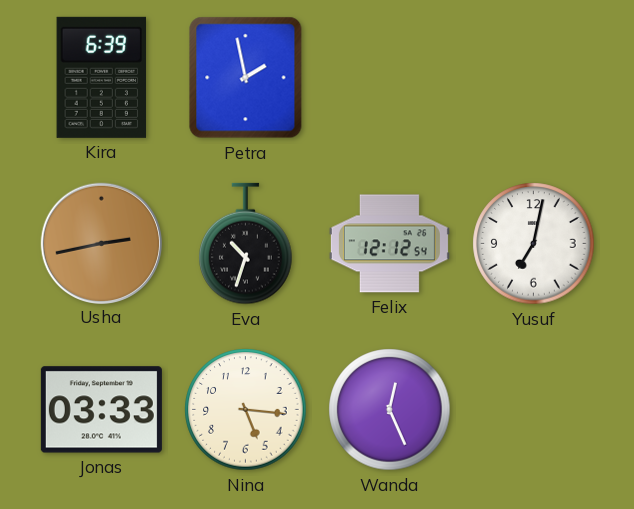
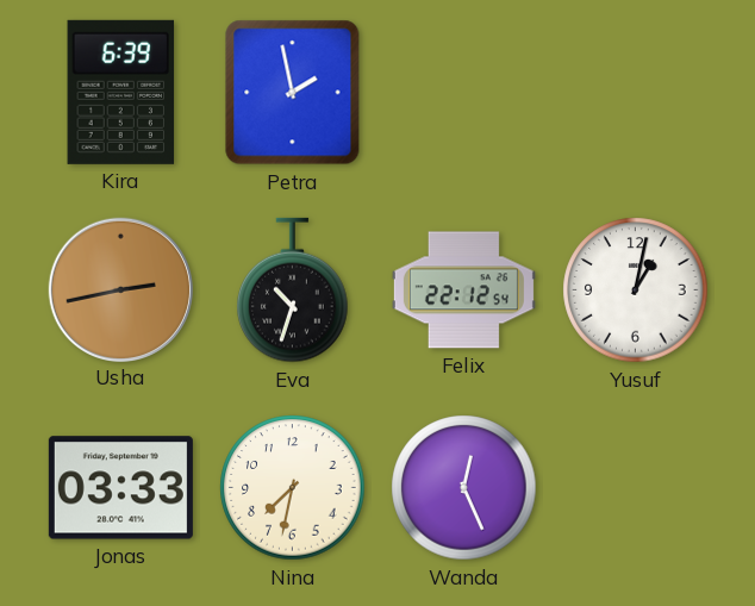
Felix: 12:12 -> 22:12
Yusuf: 7:02 -> 1:02
Nina: 5:16 -> 7:32
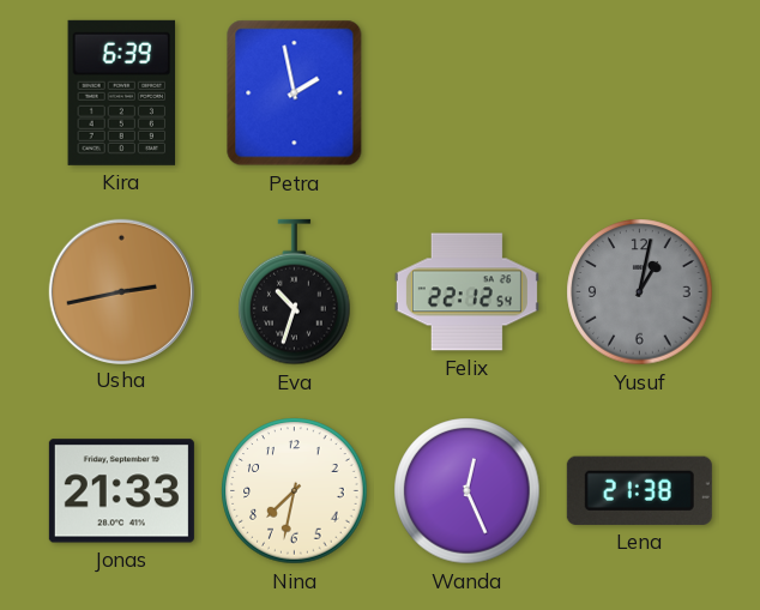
Yusuf dial: white -> grey
Jonas: 03:33 -> 21:33
Lena: none -> 21:38
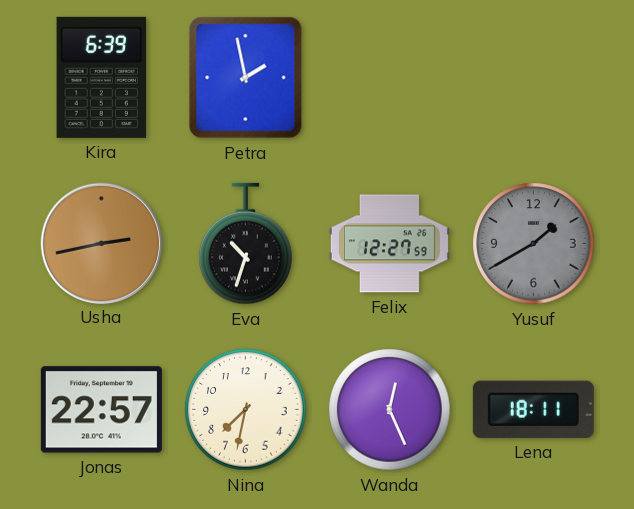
Felix: 22:12 -> 12:27
Yusuf: 1:02 -> 1:40
Jonas: 21:33 -> 22:57
Lena: 21:38 -> 18:11
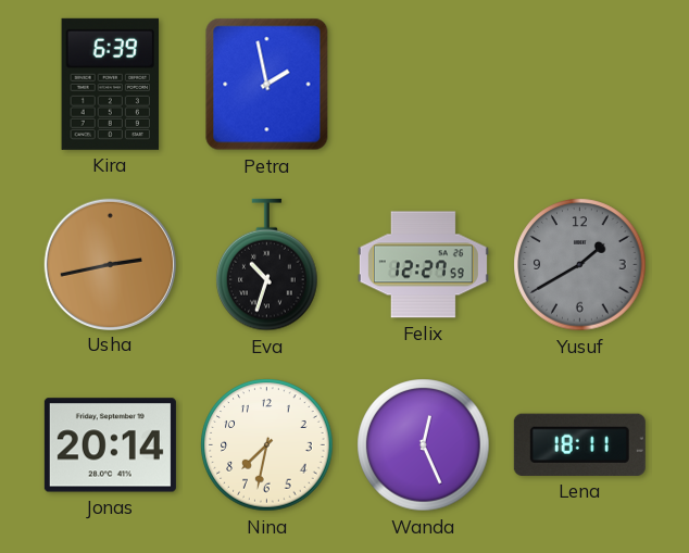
Jonas: 22:57 -> 20:14
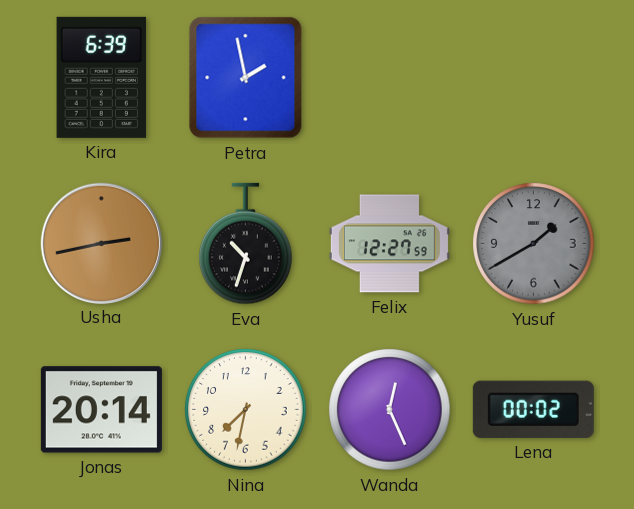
Lena: 18:11 -> 00:02
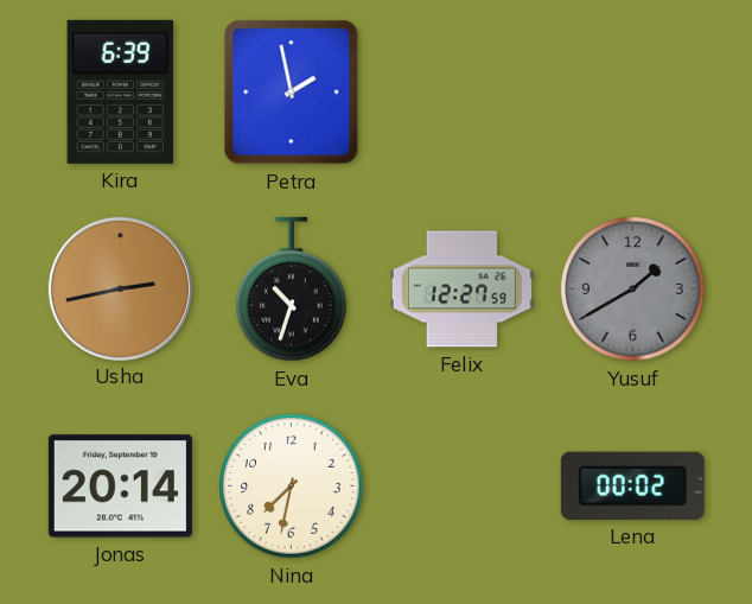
Wanda: 12:26 -> none
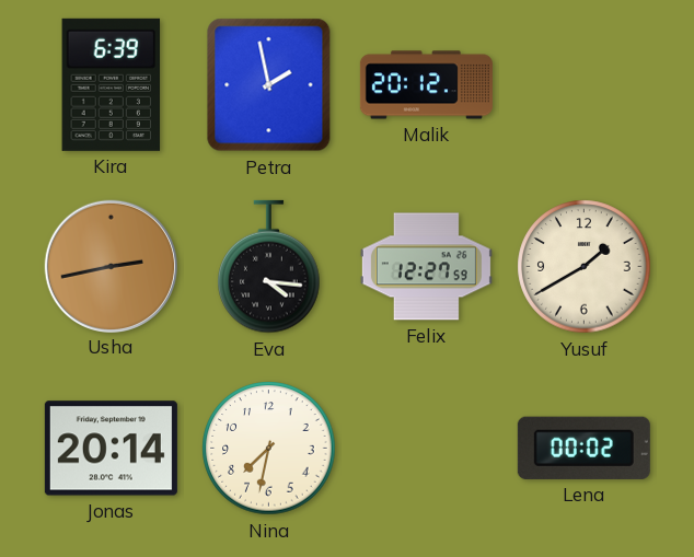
Malik: none -> 20:12
Eva: 10:33 -> 4:16
Yusuf dial: grey -> cream
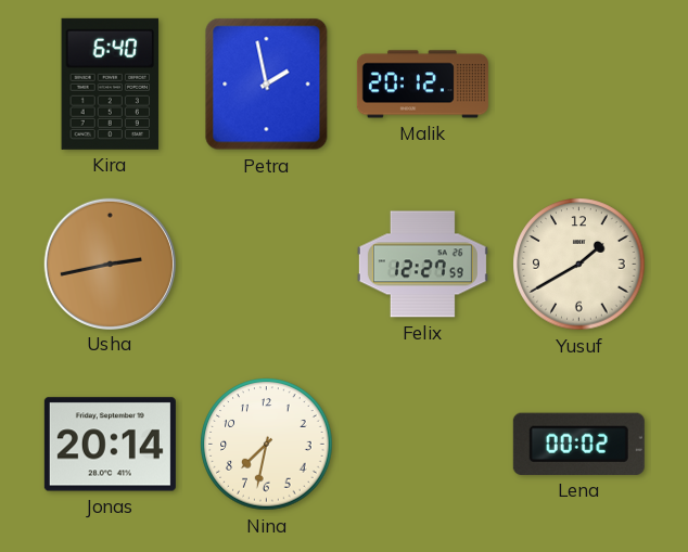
Kira: 6:39 -> 6:40
Eva: 4:16 -> none
